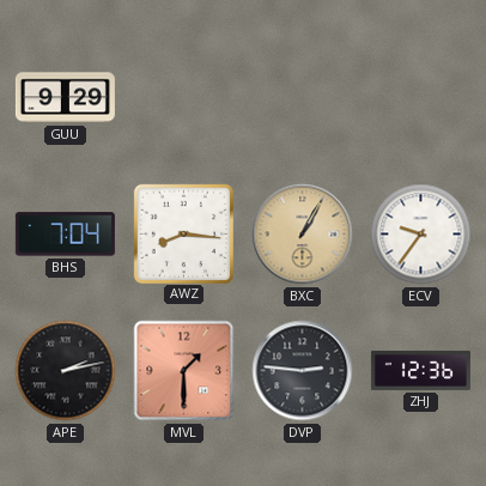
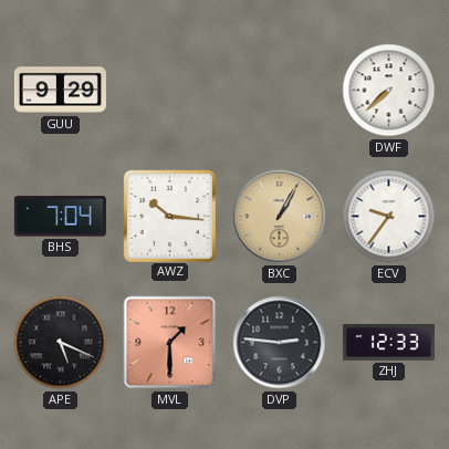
DWF: none -> 7:38
AWZ: 8:16 -> 10:16
APE: 2:13 -> 5:19
ZHJ: 12:36 -> 12:33
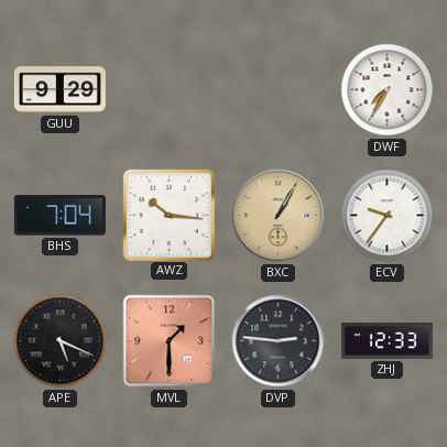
DWF: 7:38 -> 7:35
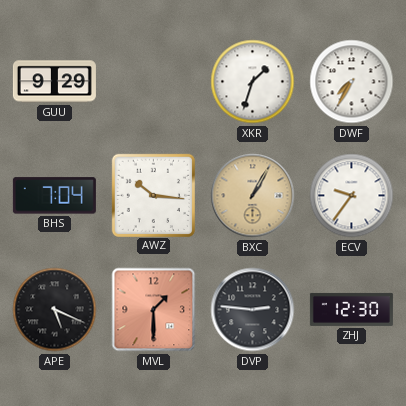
XKR: none -> 1:33
ZHJ: 12:33 -> 12:30
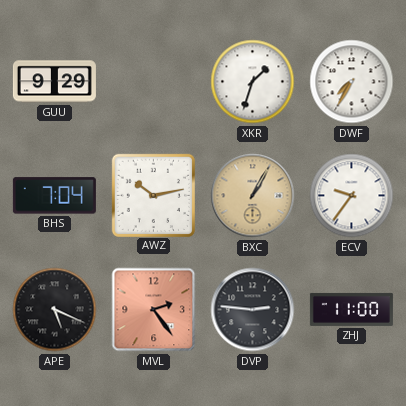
AWZ: 10:16 -> 10:13
MVL: 1:30 -> 2:24
ZHJ: 12:30 -> 11:00
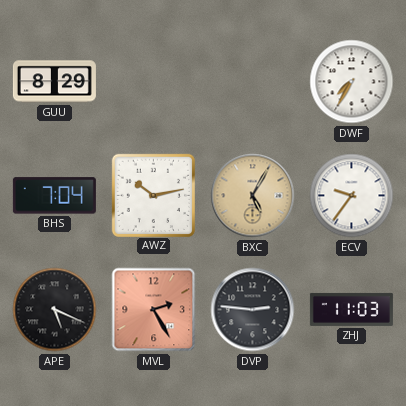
GUU: 9:29 -> 8:29
XKR: 1:33 -> none
BXC: 1:05 -> 5:05
MVL: 2:24 -> 2:25
ZHJ: 11:00 -> 11:03
